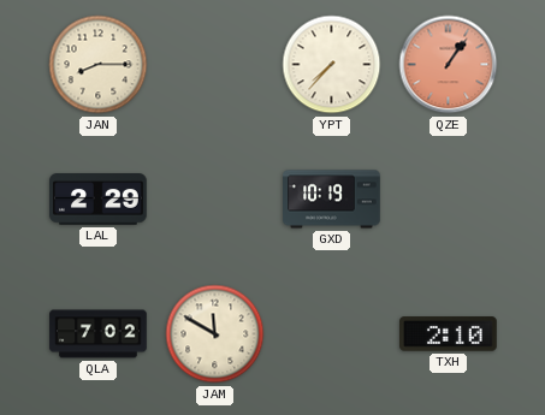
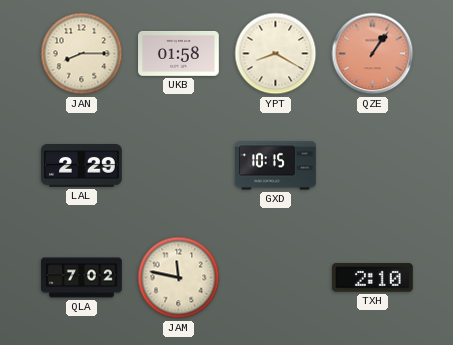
UKB: none -> 01:58
YPT: 7:37 -> 8:20
GXD: 10:19 -> 10:15
JAM: 11:50 -> 11:47
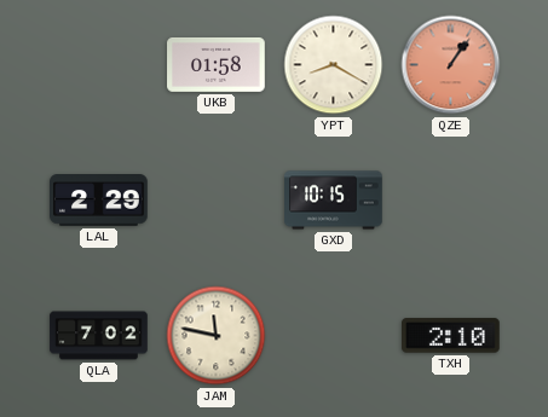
JAN: 8:15 -> none
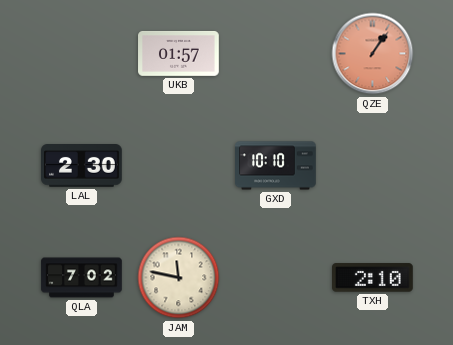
UKB: 01:58 -> 01:57
YPT: 8:20 -> none
LAL: 2:29 -> 2:30
GXD: 10:15 -> 10:10
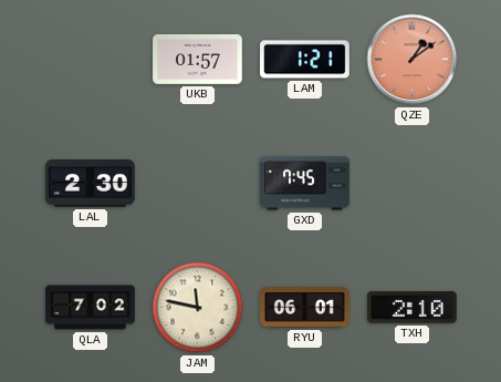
LAM: none -> 1:21
QZE: 1:06 -> 1:09
GXD: 10:10 -> 7:45
RYU: none -> 06:01
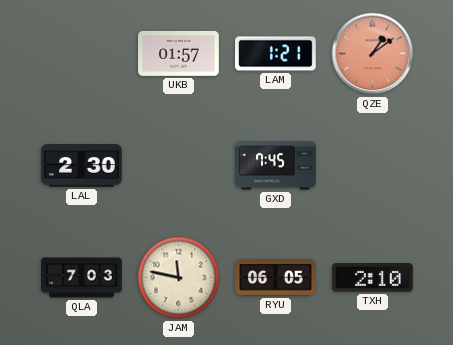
QLA: 7:02 -> 7:03
RYU: 06:01 -> 06:05
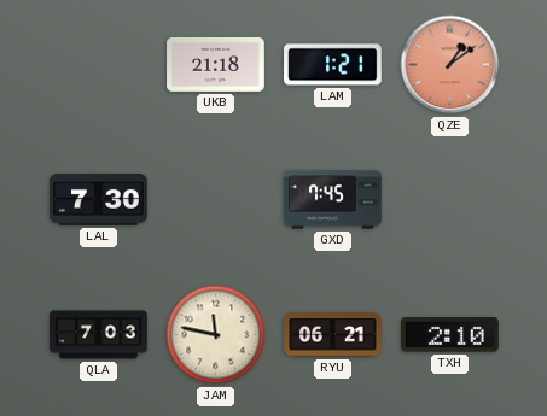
UKB: 01:57 -> 21:18
LAL: 2:30 -> 7:30
RYU: 06:05 -> 06:21
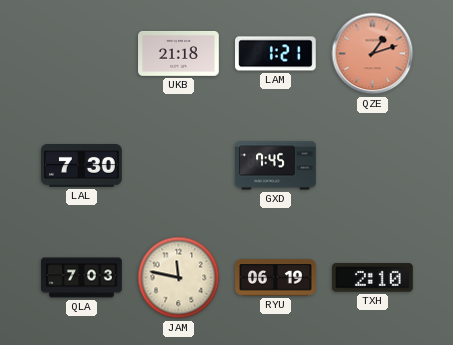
QZE: 1:09 -> 1:12
RYU: 06:21 -> 06:19
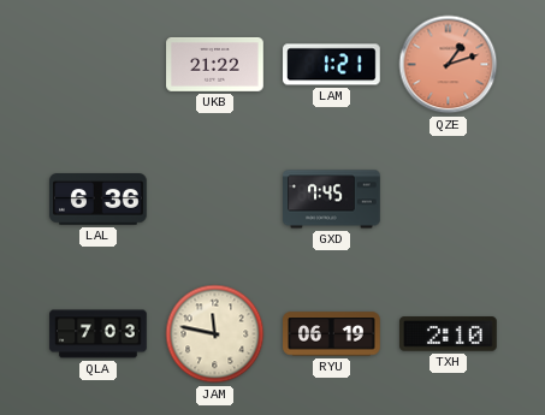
UKB: 21:18 -> 21:22
LAL: 7:30 -> 6:36
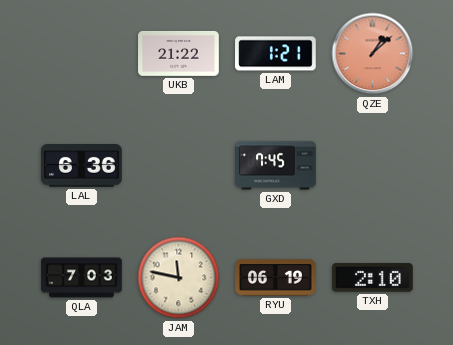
QZE: 1:12 -> 1:08
